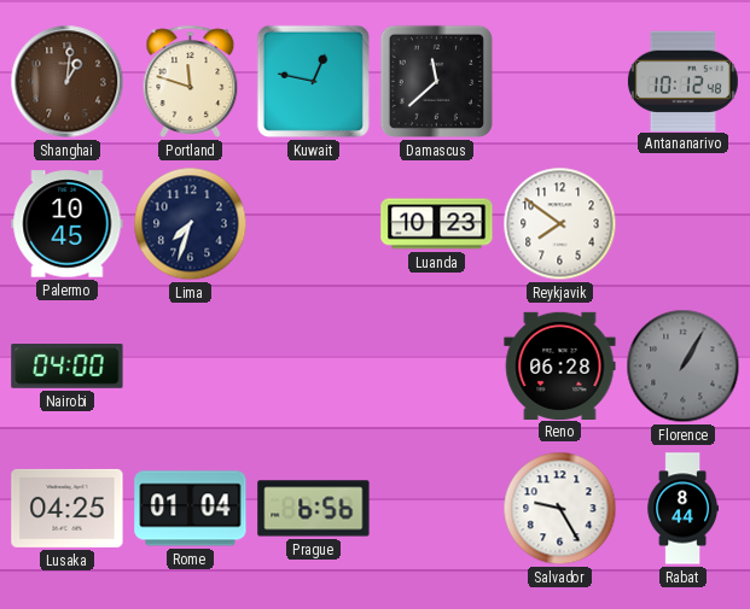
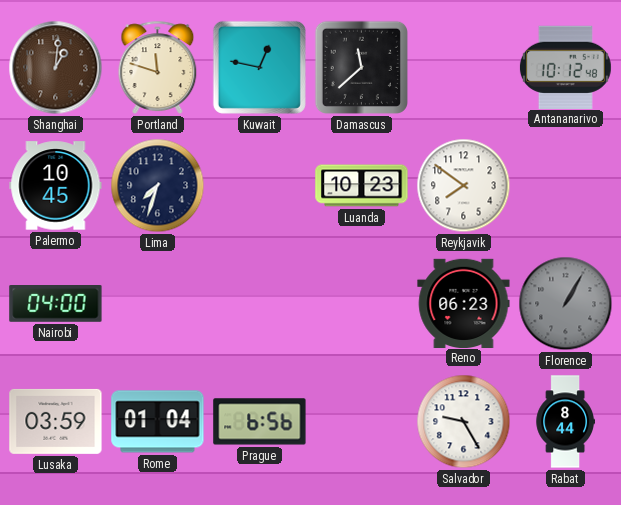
Reno: 06:28 -> 06:23
Lusaka: 04:25 -> 03:59
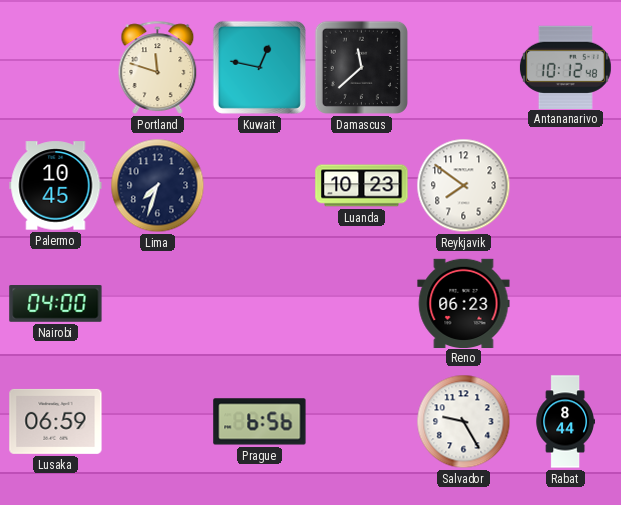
Shanghai: 1:01 -> none
Florence: 1:05 -> none
Lusaka: 03:59 -> 06:59
Rome: 01:04 -> none
